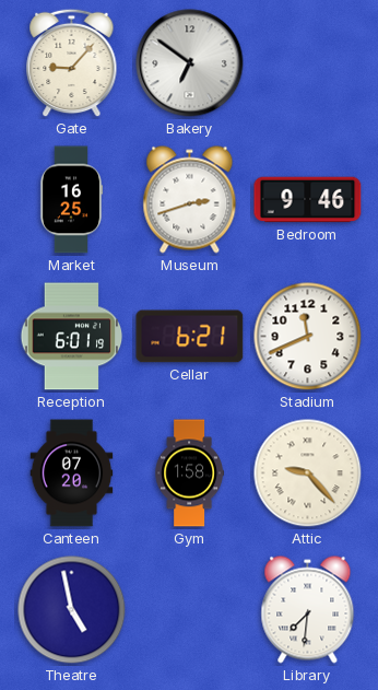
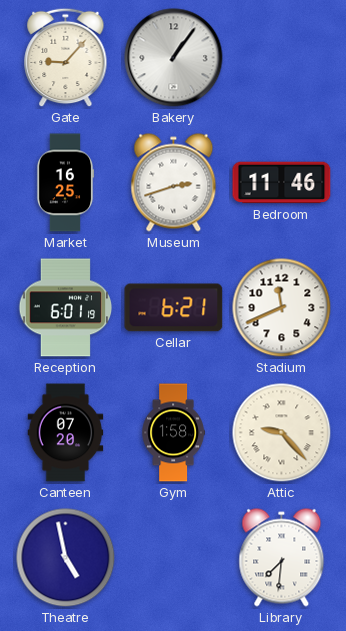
Bakery: 6:51 -> 1:06
Bedroom: 9:46 -> 11:46
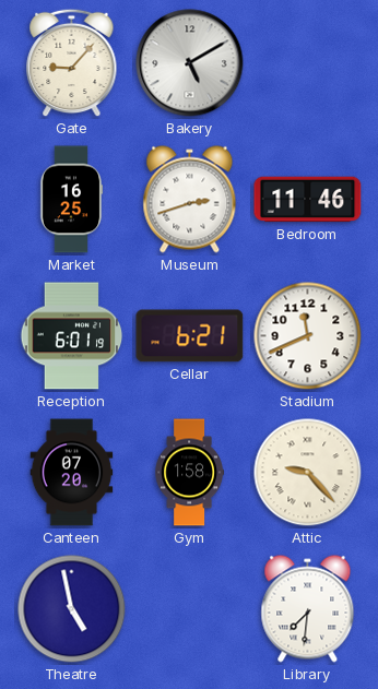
Bakery: 1:06 -> 5:10
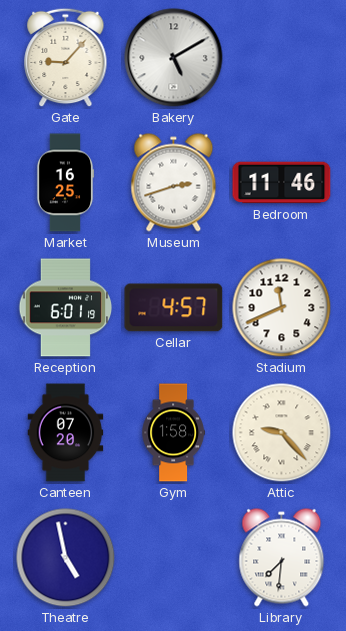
Cellar: 6:21 -> 4:57
